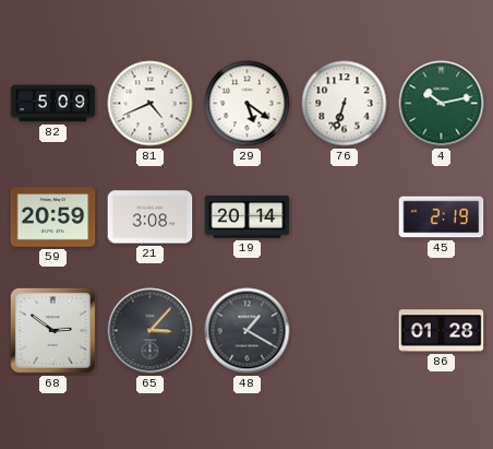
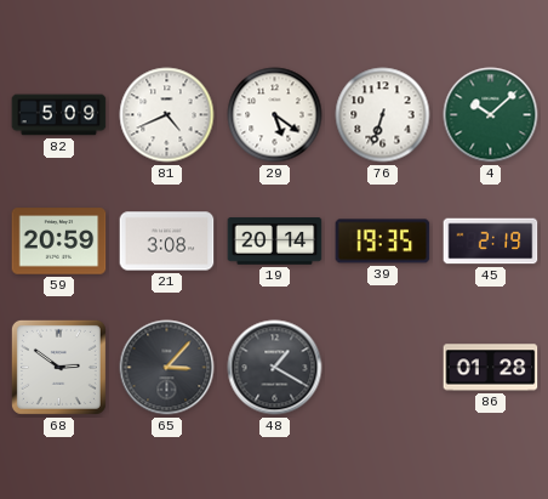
4: 10:13 -> 10:08
39: none -> 19:35
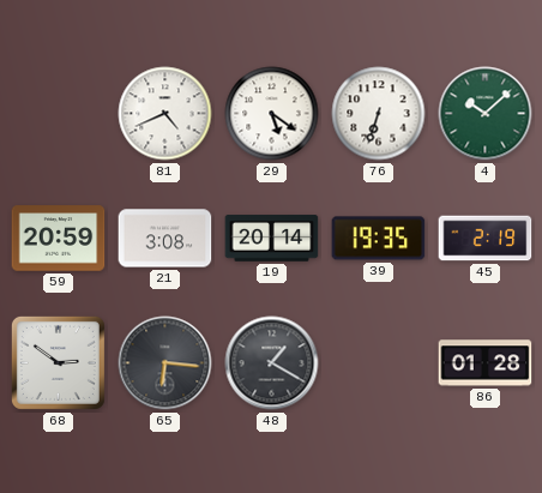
82: 5:09 -> none
65: 3:07 -> 6:16
